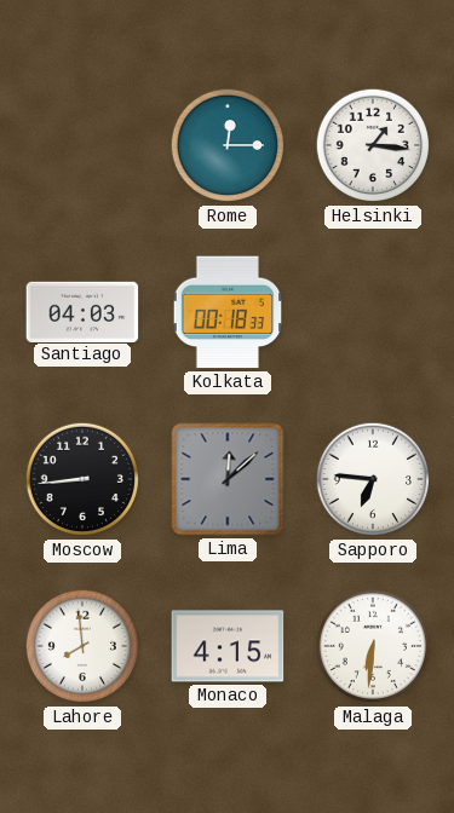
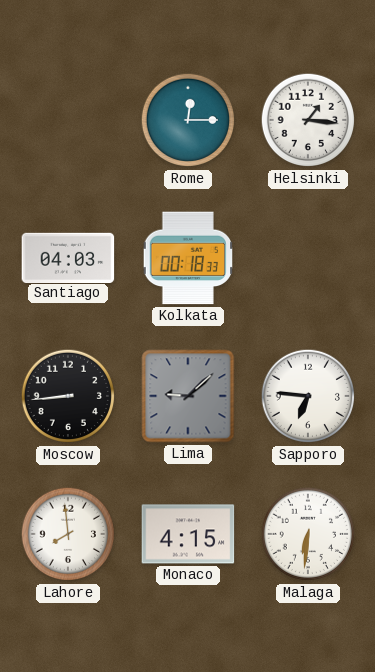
Lima: 12:08 -> 9:08
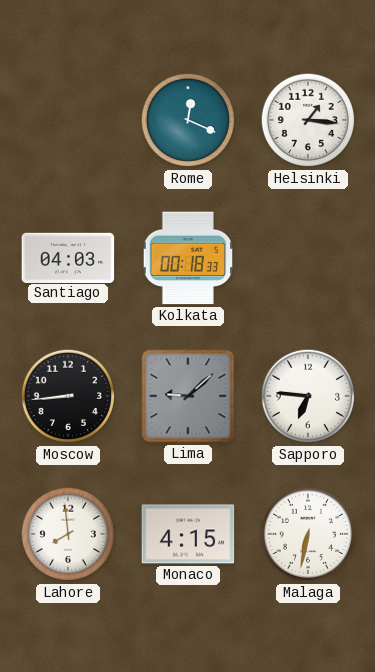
Rome: 12:15 -> 12:19
Malaga: 6:31 -> 6:32
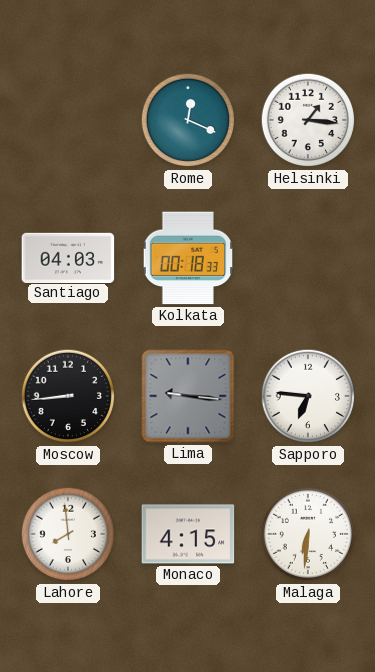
Lima: 9:08 -> 9:16
Malaga: 6:32 -> 6:31
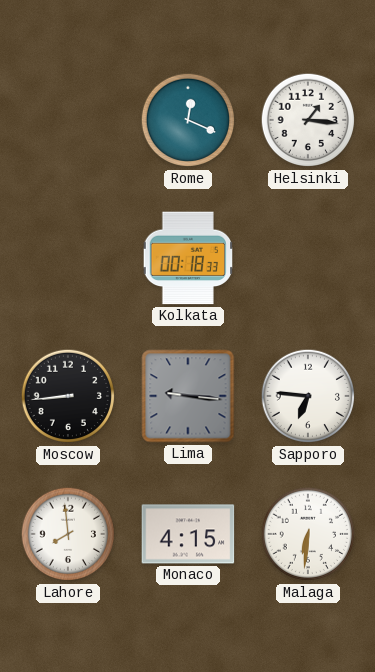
Santiago: 04:03 -> none
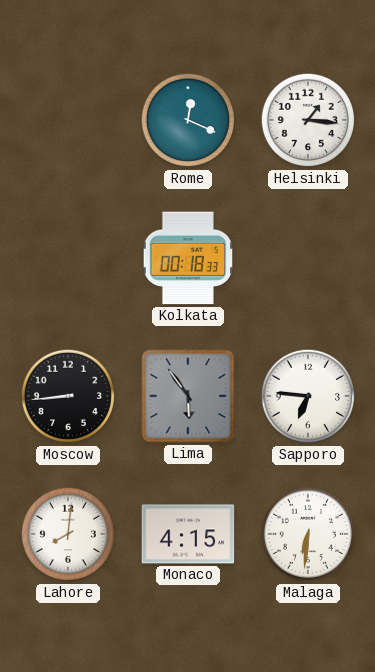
Lima: 9:16 -> 5:54
Lahore: 7:59 -> 8:01
